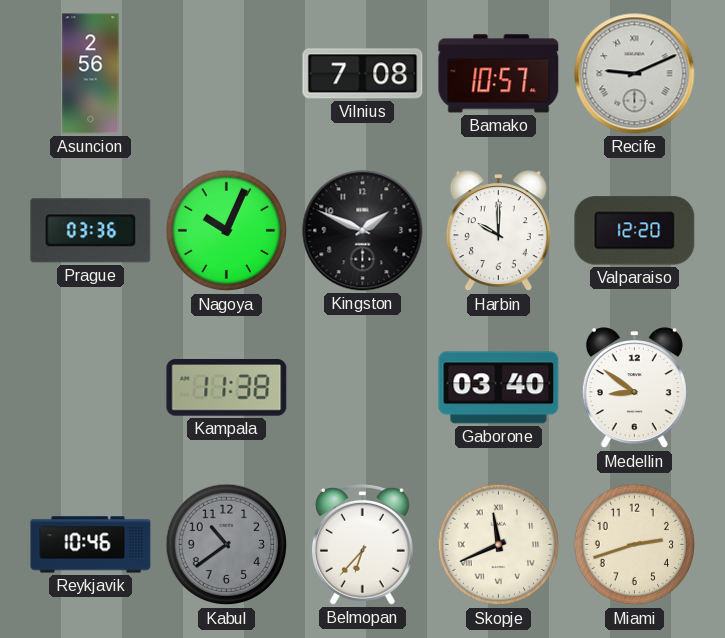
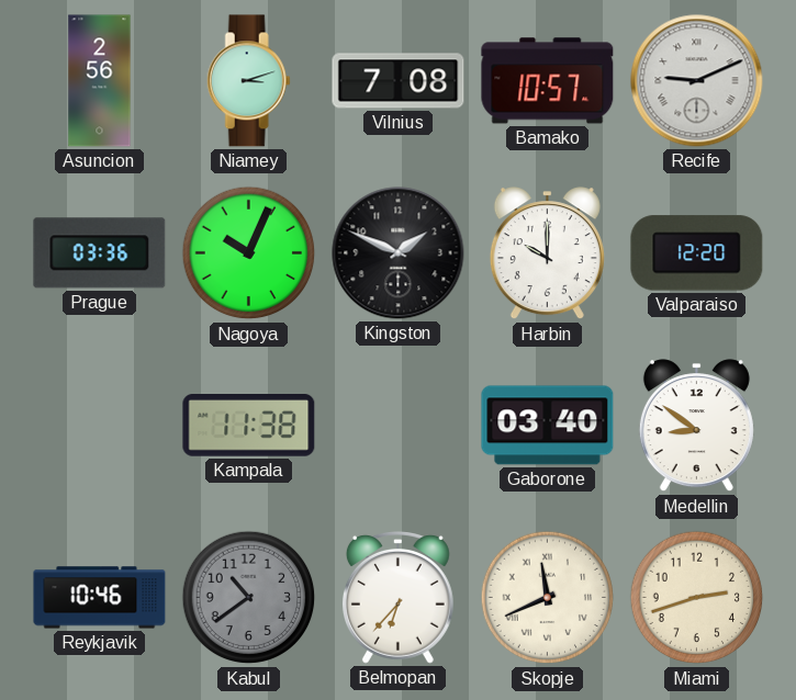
Niamey: none -> 3:12
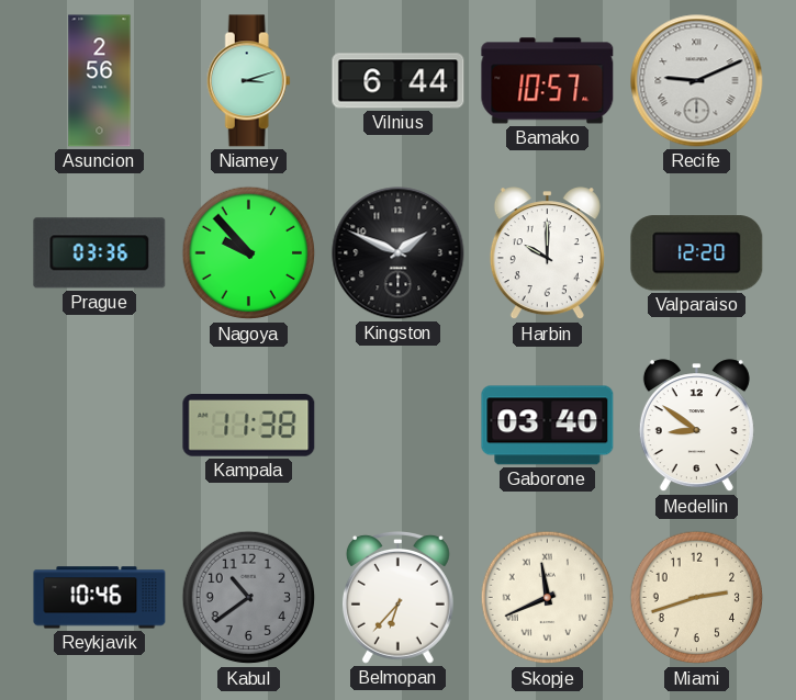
Vilnius: 7:08 -> 6:44
Nagoya: 10:04 -> 9:53
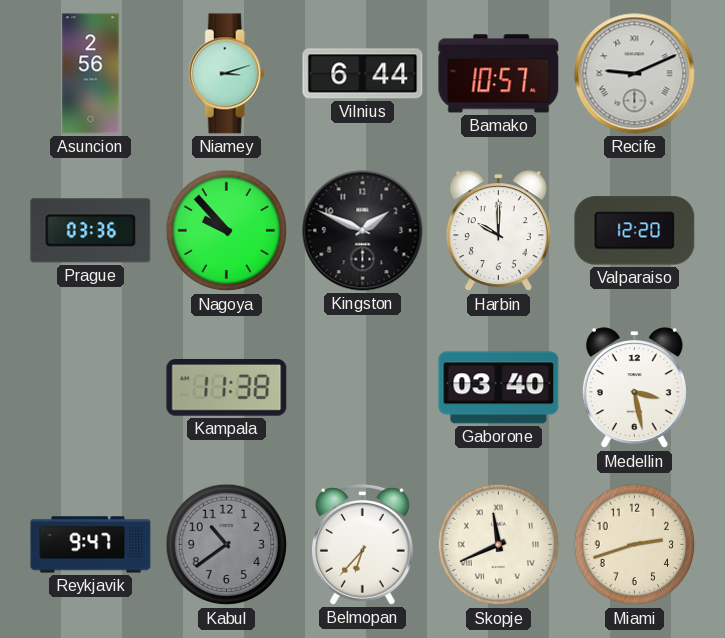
Medellin: 8:51 -> 3:28
Reykjavik: 10:46 -> 9:47
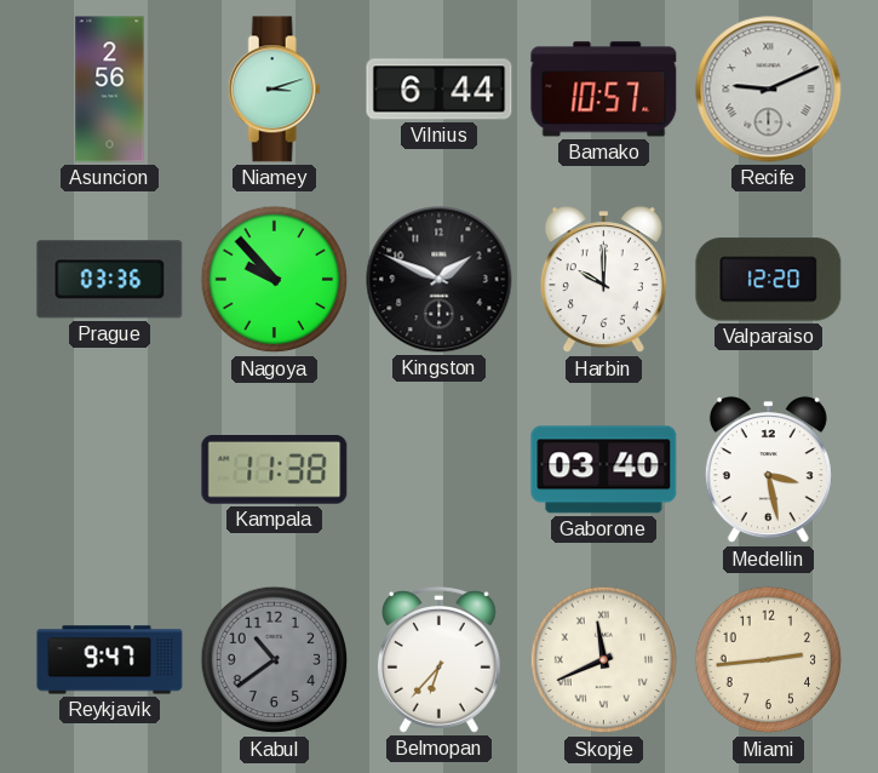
Miami: 2:42 -> 2:44
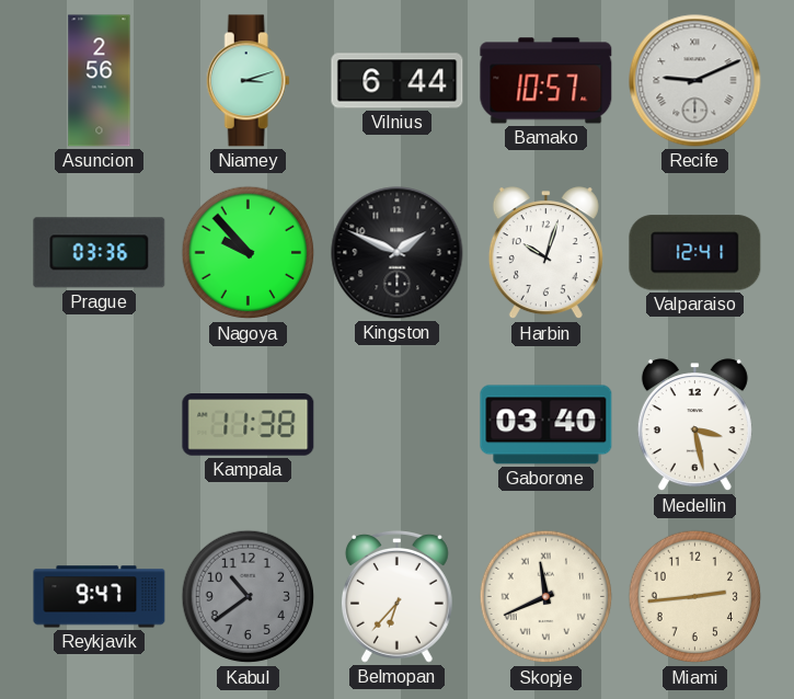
Harbin: 10:00 -> 10:03
Valparaiso: 12:20 -> 12:41
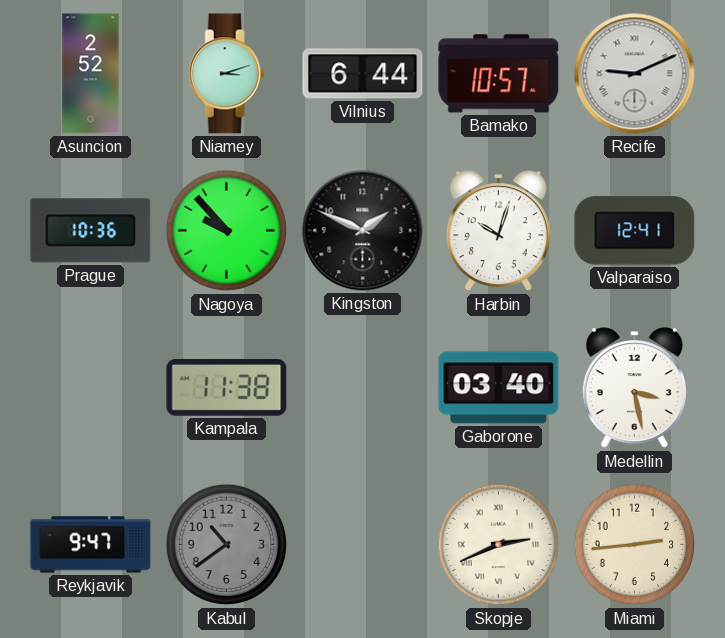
Asuncion: 2:56 -> 2:52
Prague: 03:36 -> 10:36
Belmopan: 6:37 -> none
Skopje: 11:41 -> 2:41
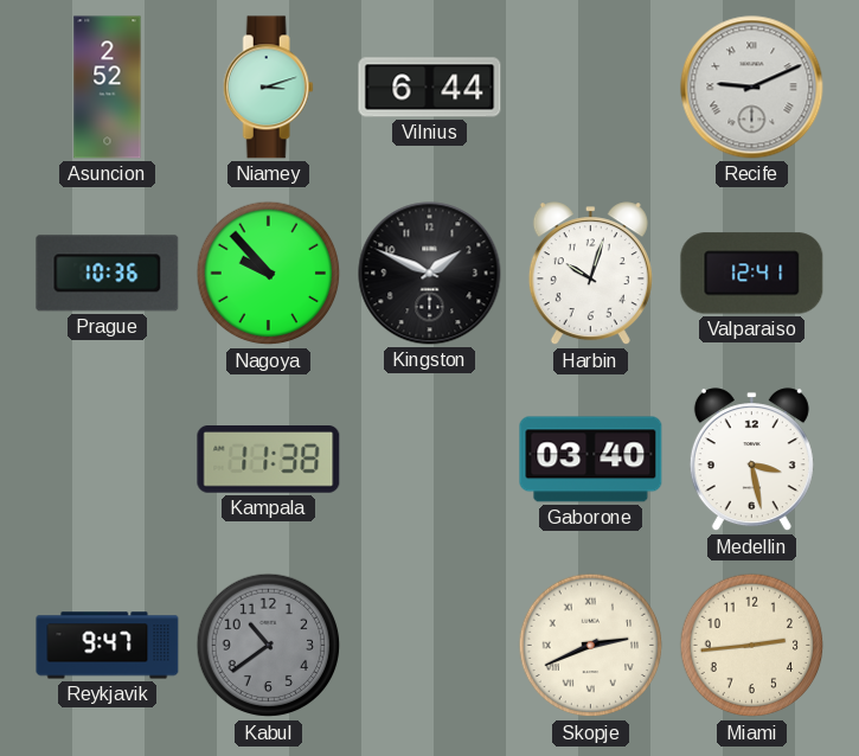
Bamako: 10:57 -> none
